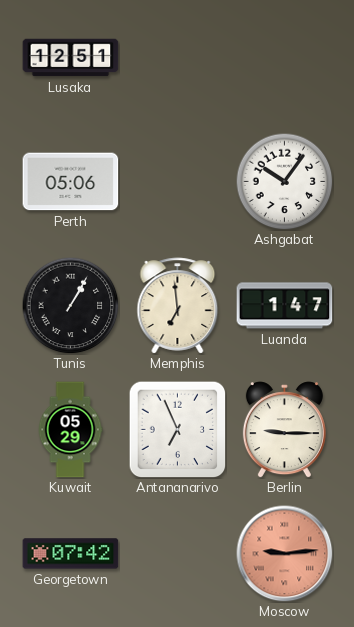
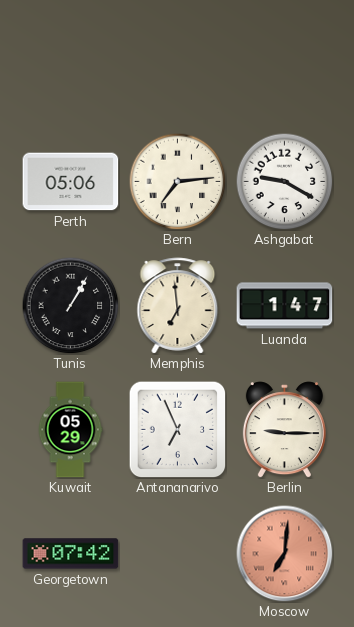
Lusaka: 12:51 -> none
Bern: none -> 7:14
Ashgabat: 10:06 -> 9:20
Moscow: 9:14 -> 7:01
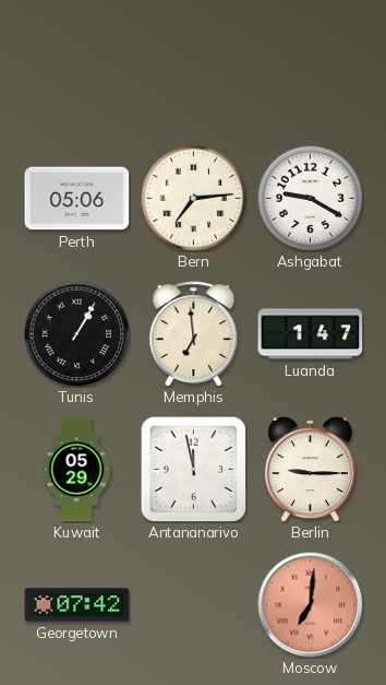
Antananarivo: 6:56 -> 11:58
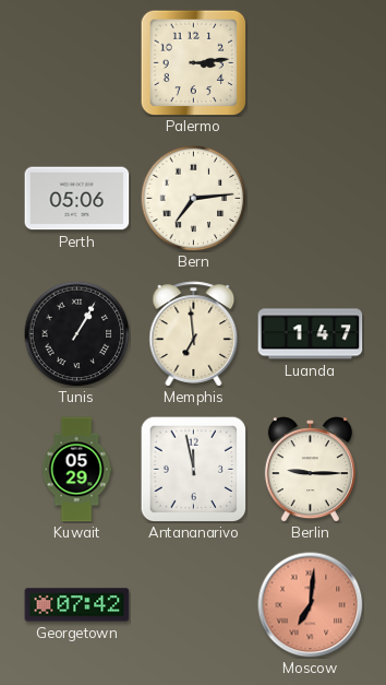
Palermo: none -> 3:14
Ashgabat: 9:20 -> none
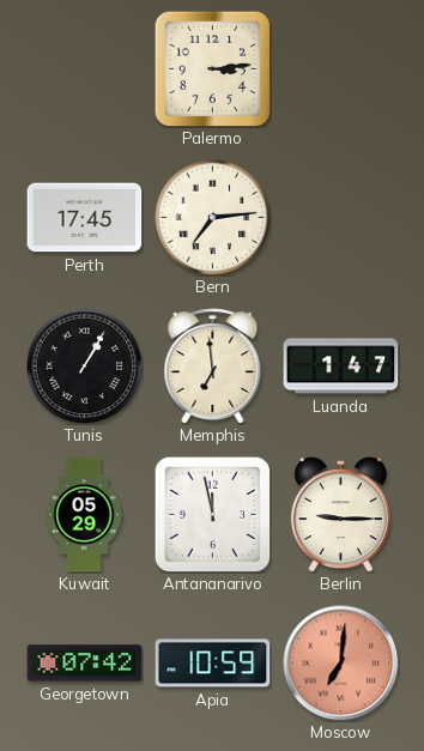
Perth: 05:06 -> 17:45
Apia: none -> 10:59
